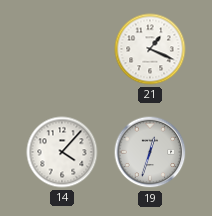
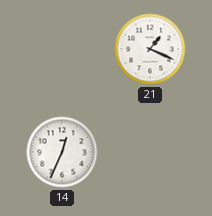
14: 4:07 -> 12:34
19: 12:33 -> none
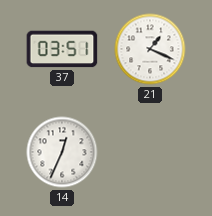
37: none -> 03:51
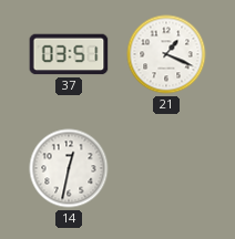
14: 12:34 -> 12:32
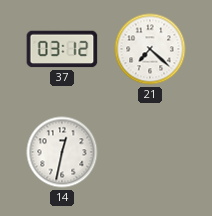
37: 03:51 -> 03:12
21: 1:19 -> 7:22
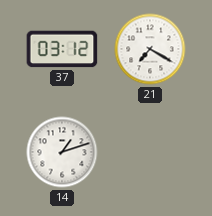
21: 7:22 -> 7:20
14: 12:32 -> 1:12
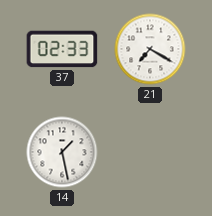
37: 03:12 -> 02:33
14: 1:12 -> 1:28
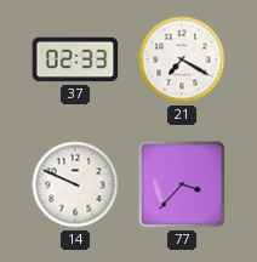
14: 1:28 -> 9:49
77: none -> 3:37
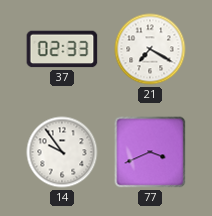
14: 9:49 -> 9:54
77: 3:37 -> 3:41
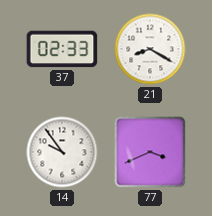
21: 7:20 -> 8:20
